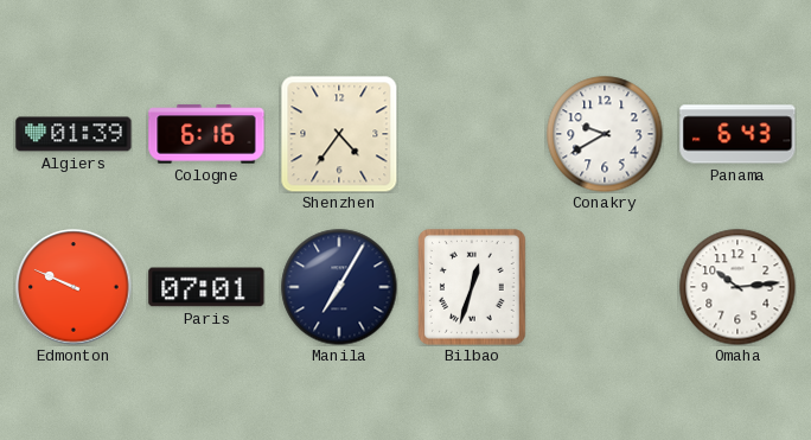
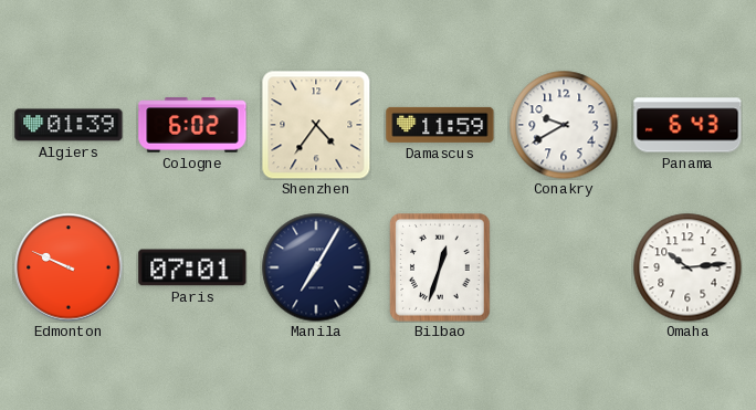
Cologne: 6:16 -> 6:02
Damascus: none -> 11:59
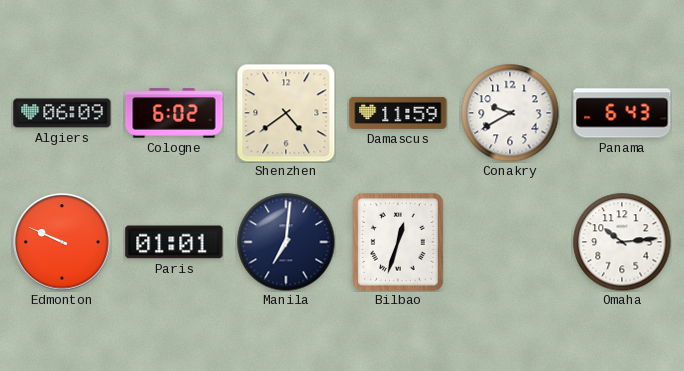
Algiers: 01:39 -> 06:09
Shenzhen: 4:36 -> 4:39
Paris: 07:01 -> 01:01
Manila: 7:05 -> 7:01
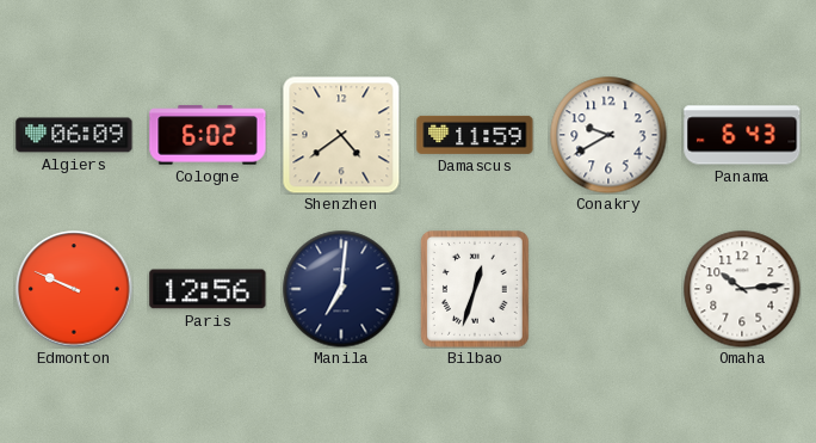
Paris: 01:01 -> 12:56
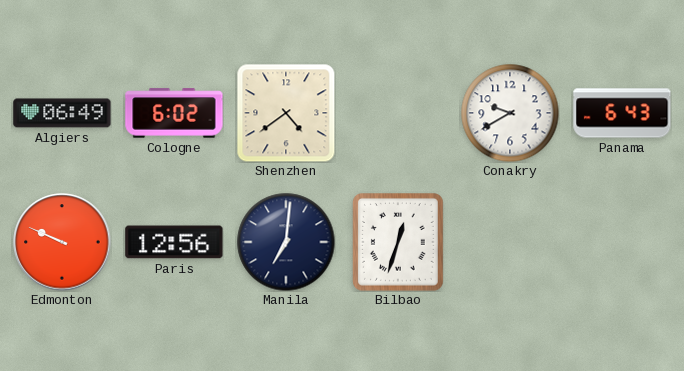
Algiers: 06:09 -> 06:49
Damascus: 11:59 -> none
Omaha: 10:14 -> none
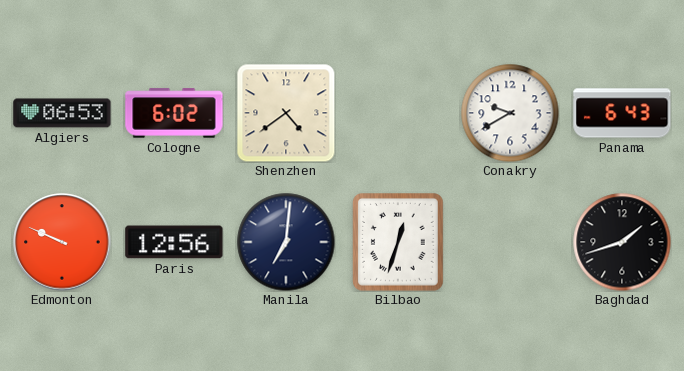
Algiers: 06:49 -> 06:53
Baghdad: none -> 1:42
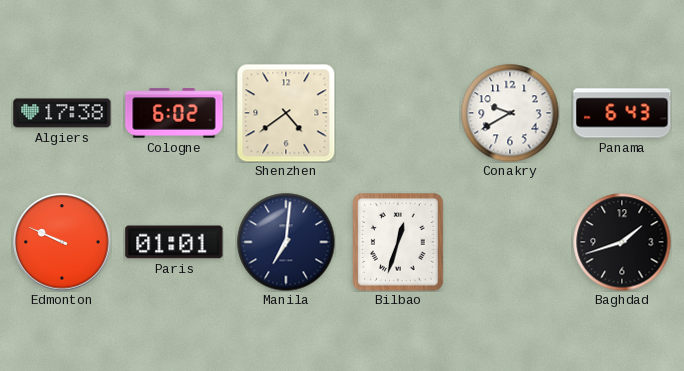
Algiers: 06:53 -> 17:38
Paris: 12:56 -> 01:01
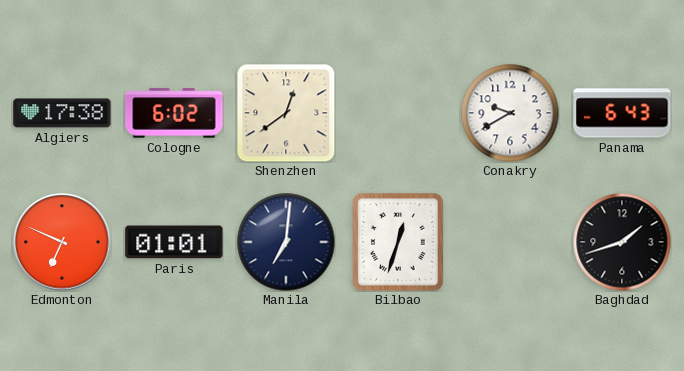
Shenzhen: 4:39 -> 12:39
Edmonton: 9:49 -> 6:49
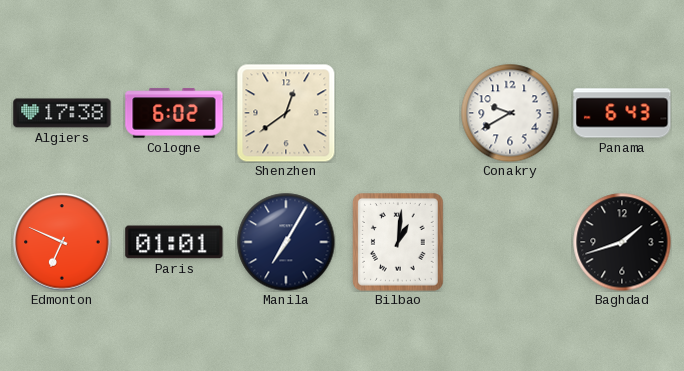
Manila: 7:01 -> 7:05
Bilbao: 12:33 -> 1:01
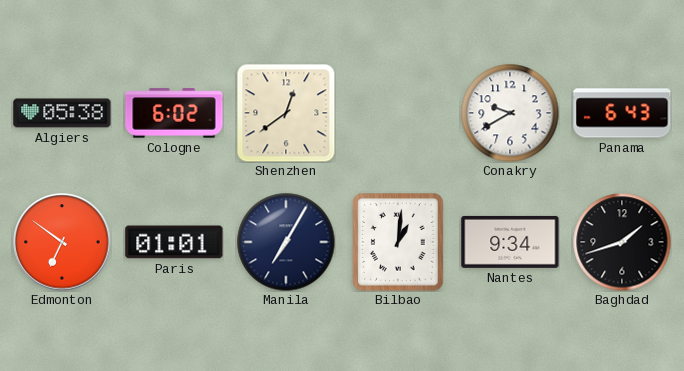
Algiers: 17:38 -> 05:38
Edmonton: 6:49 -> 6:51
Nantes: none -> 9:34
